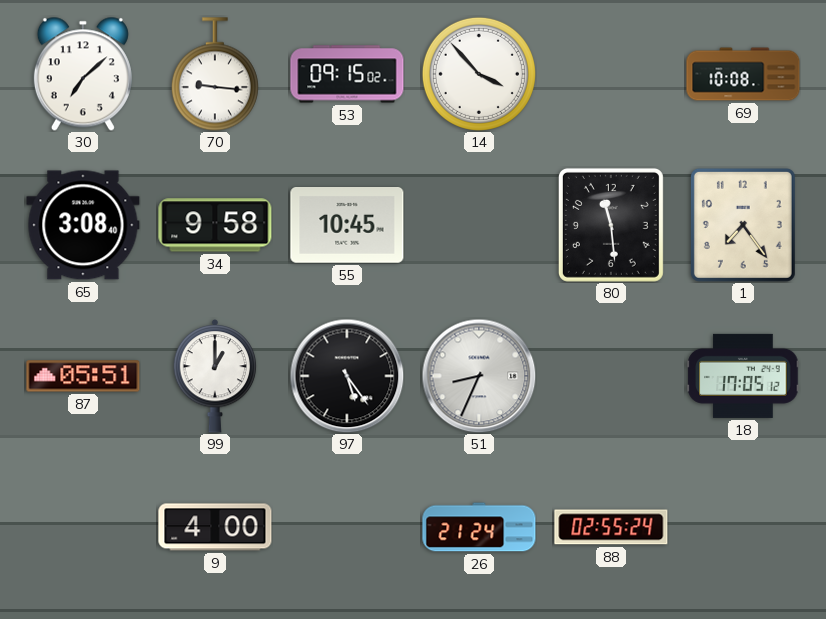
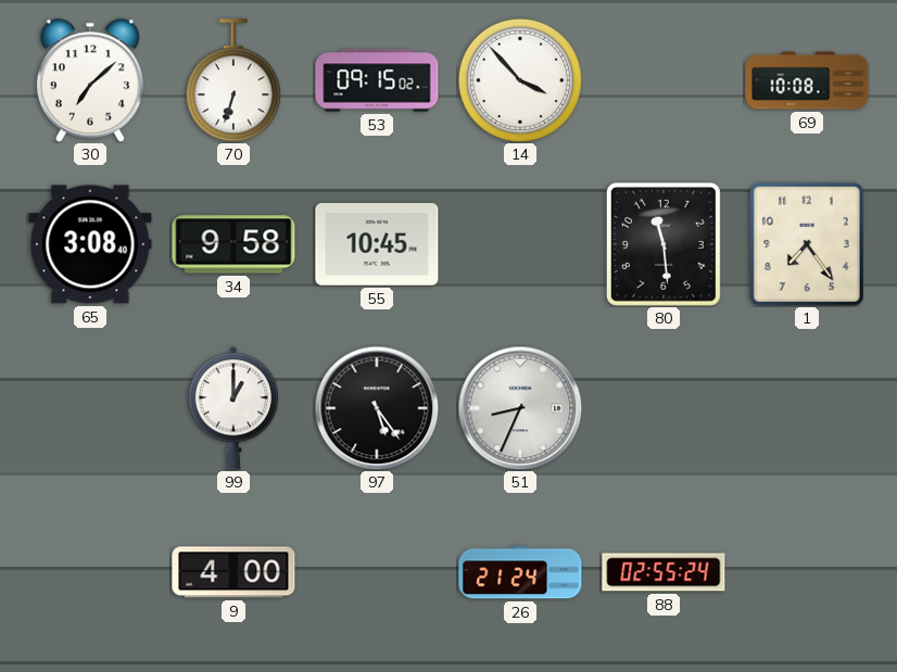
70: 9:16 -> 6:33
87: 05:51 -> none
18: 17:05 -> none
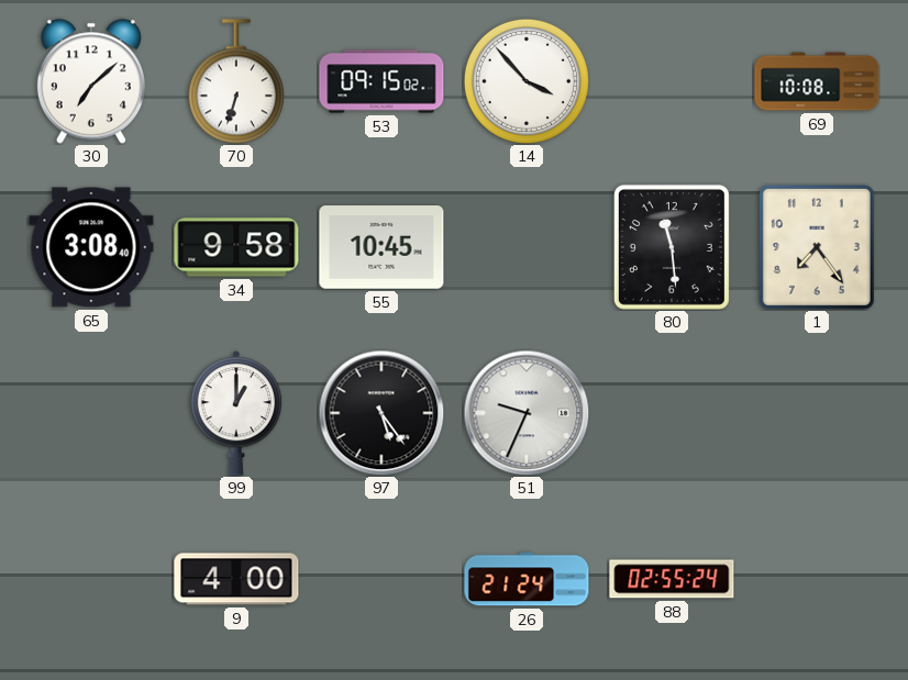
51: 8:34 -> 9:34
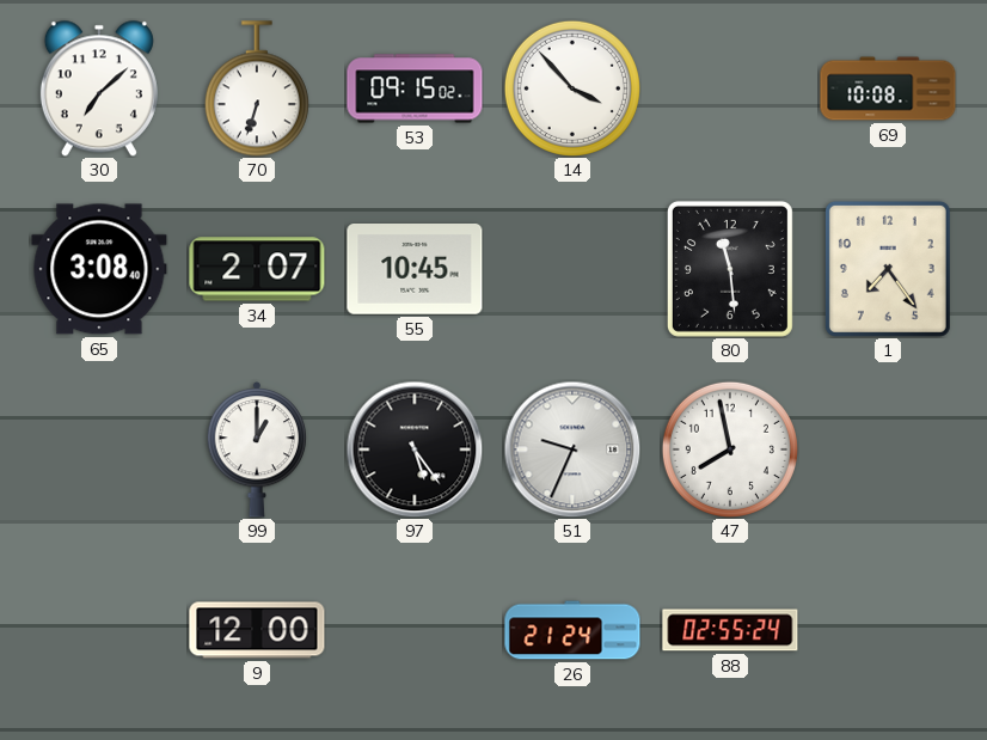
34: 9:58 -> 2:07
47: none -> 7:58
9: 4:00 -> 12:00
